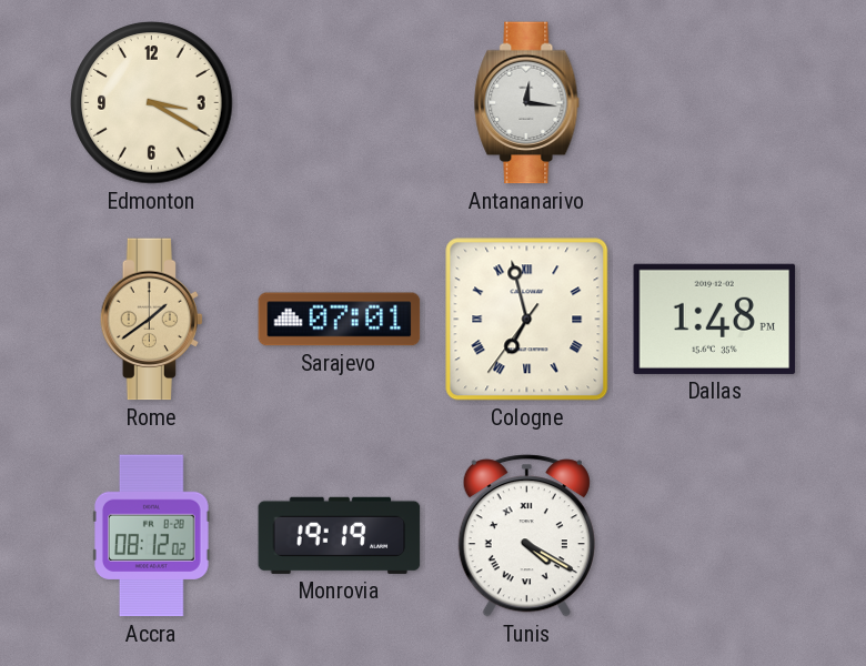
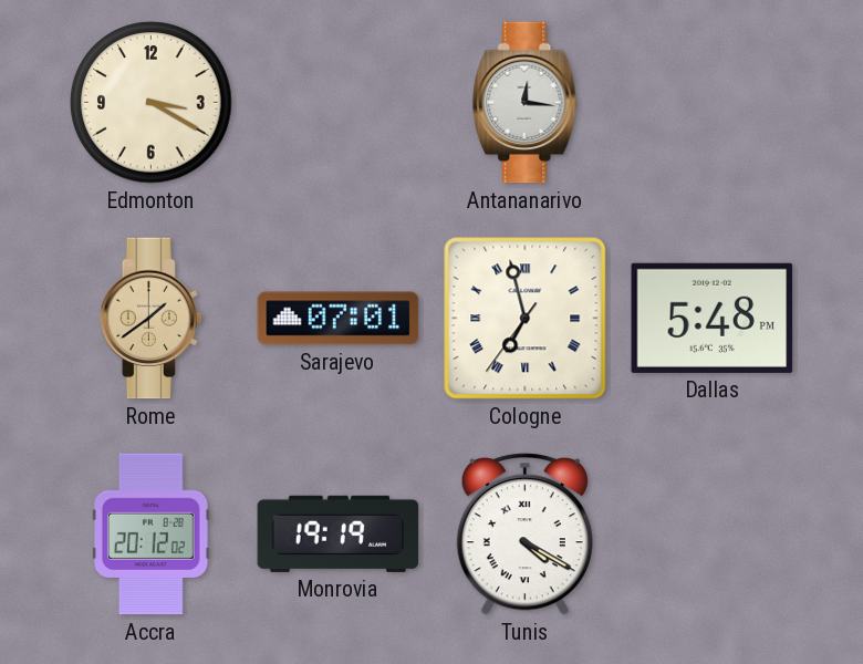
Dallas: 1:48 -> 5:48
Accra: 08:12 -> 20:12
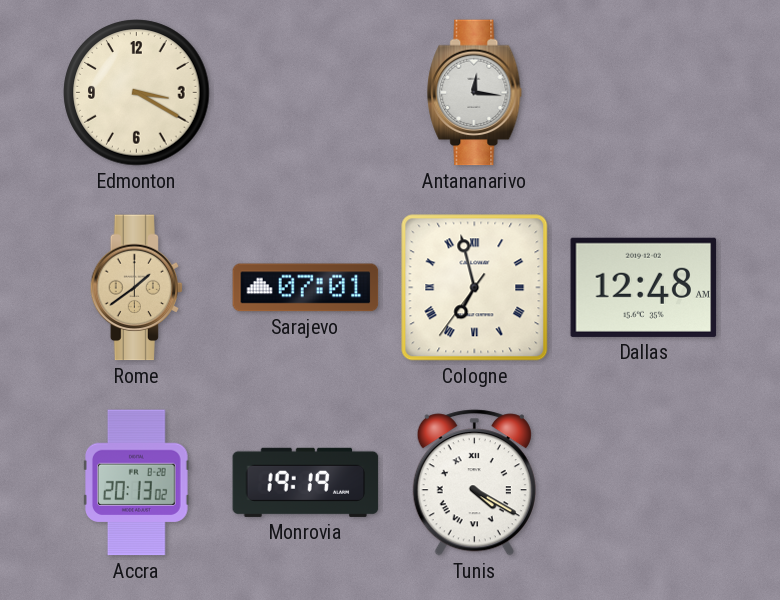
Dallas: 5:48 -> 12:48
Accra: 20:12 -> 20:13
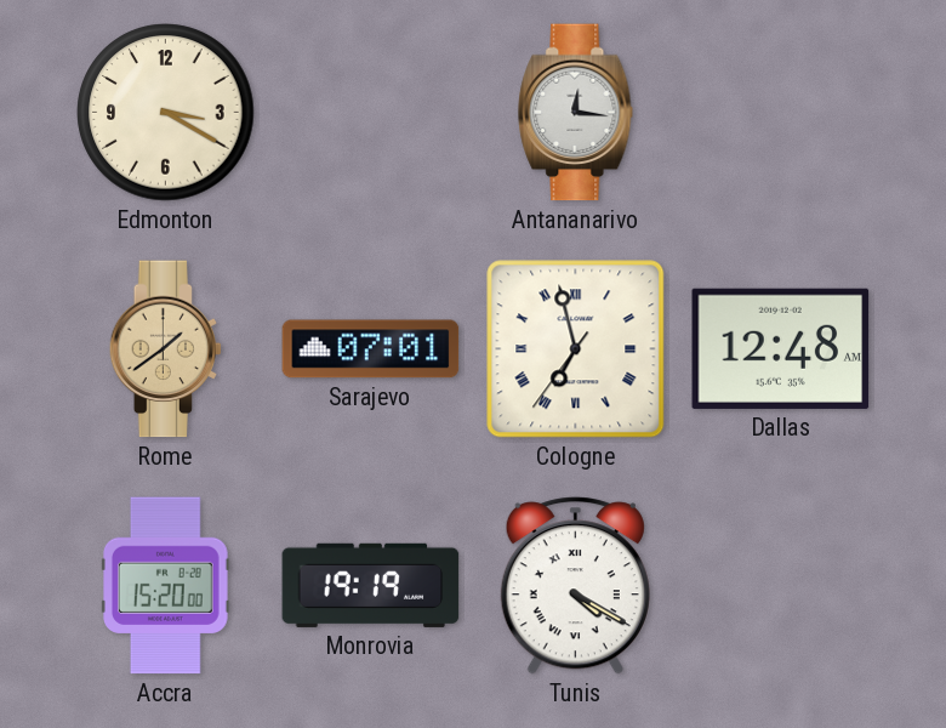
Accra: 20:13 -> 15:20
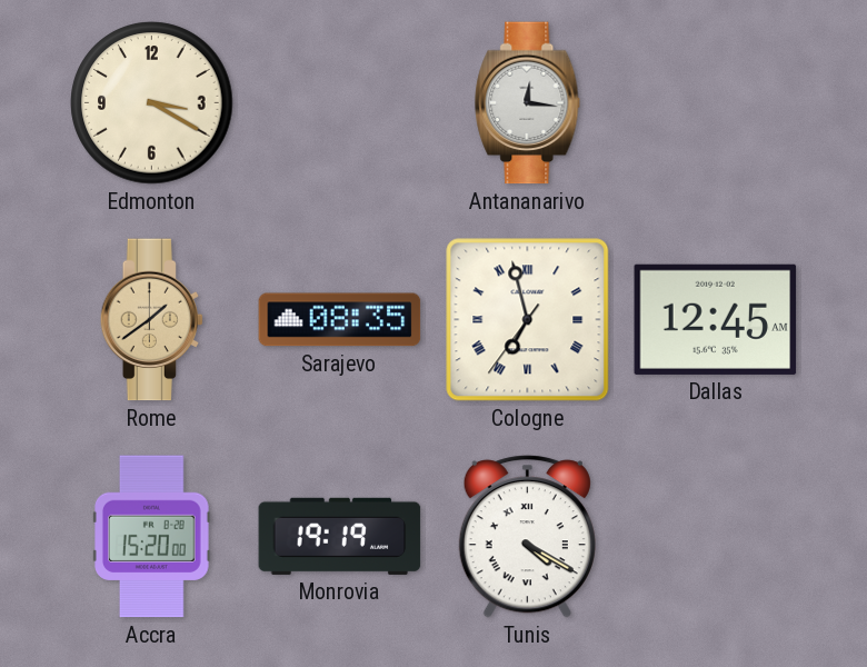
Sarajevo: 07:01 -> 08:35
Dallas: 12:48 -> 12:45
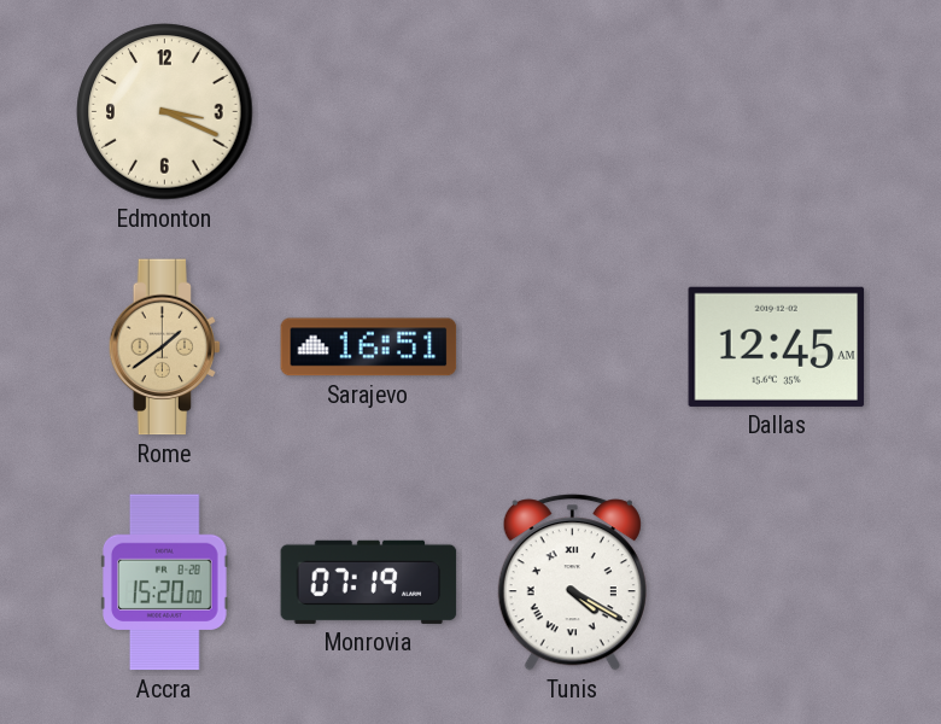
Edmonton: 3:20 -> 3:19
Antananarivo: 12:16 -> none
Sarajevo: 08:35 -> 16:51
Cologne: 6:57 -> none
Monrovia: 19:19 -> 07:19
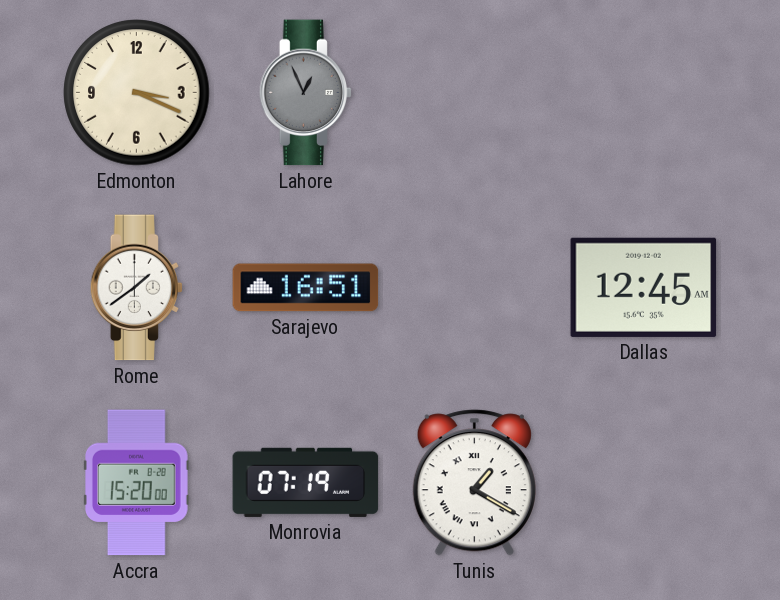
Lahore: none -> 12:56
Rome dial: champagne -> white
Tunis: 4:20 -> 1:20
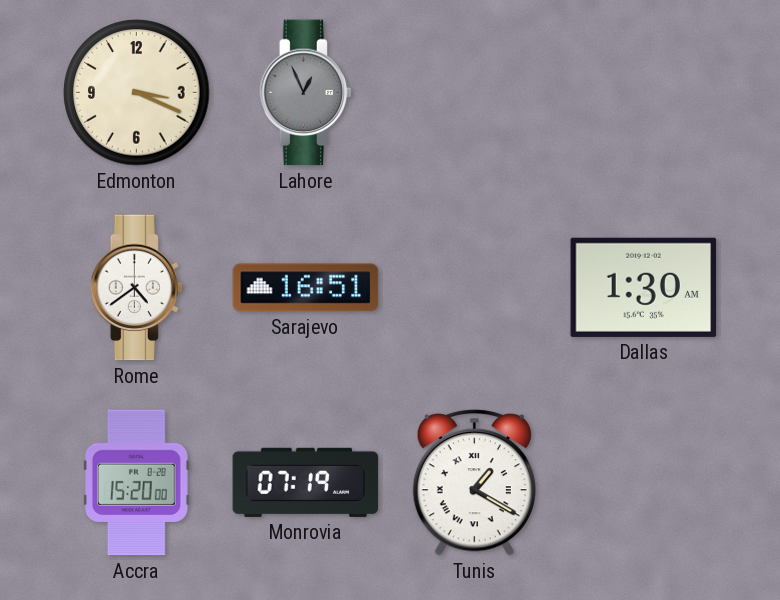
Rome: 1:39 -> 4:39
Dallas: 12:45 -> 1:30
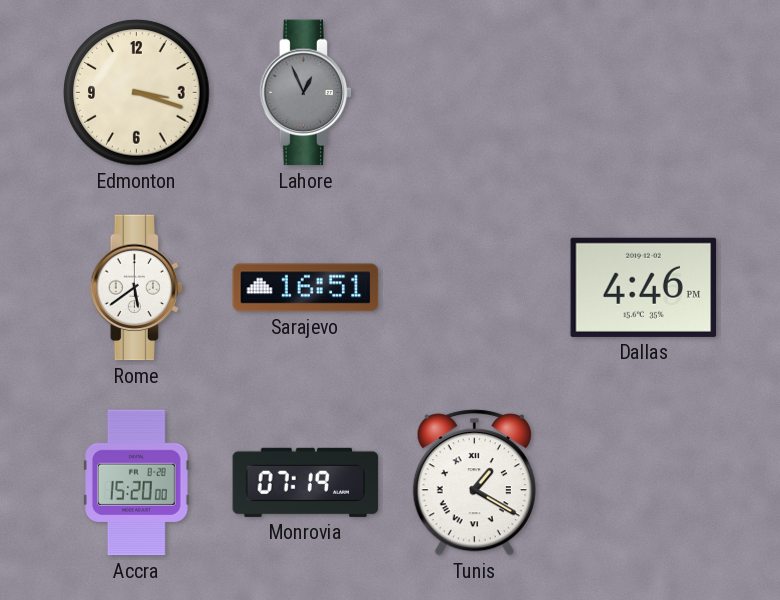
Edmonton: 3:19 -> 3:18
Rome: 4:39 -> 5:39
Dallas: 1:30 -> 4:46
